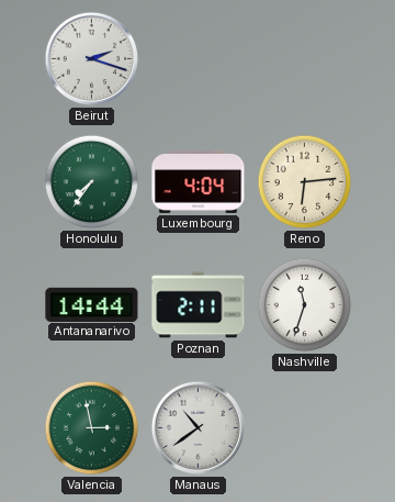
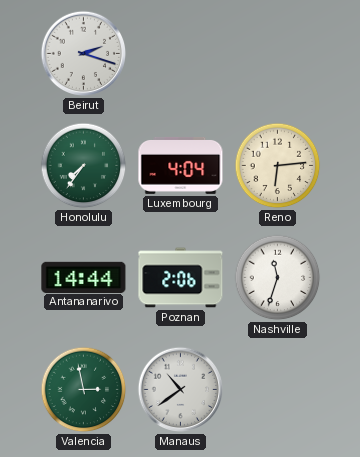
Poznan: 2:11 -> 2:06
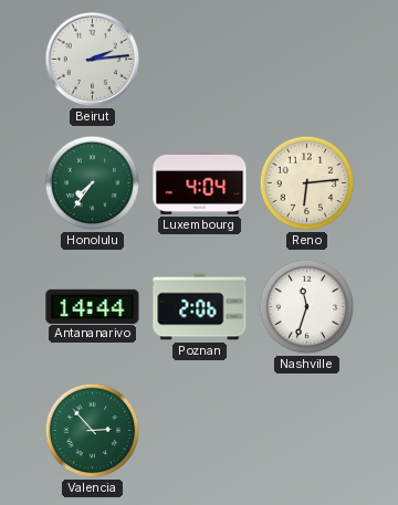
Beirut: 2:18 -> 2:14
Valencia: 2:58 -> 2:53
Manaus: 10:39 -> none
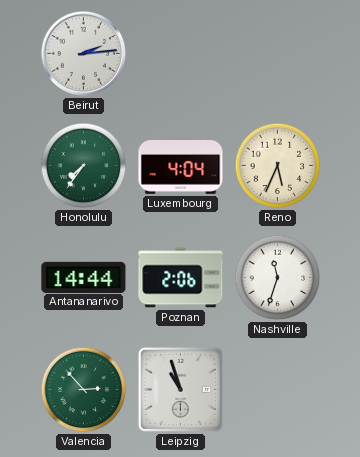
Reno: 6:14 -> 5:34
Leipzig: none -> 10:57
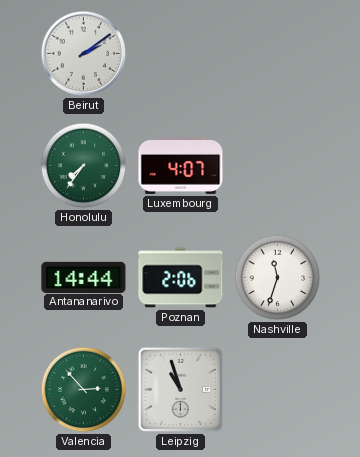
Beirut: 2:14 -> 2:09
Luxembourg: 4:04 -> 4:07
Reno: 5:34 -> none
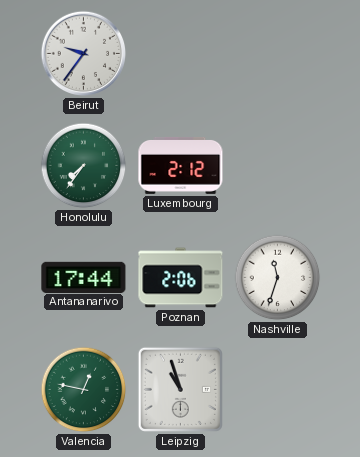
Beirut: 2:09 -> 9:36
Luxembourg: 4:07 -> 2:12
Antananarivo: 14:44 -> 17:44
Valencia: 2:53 -> 12:47
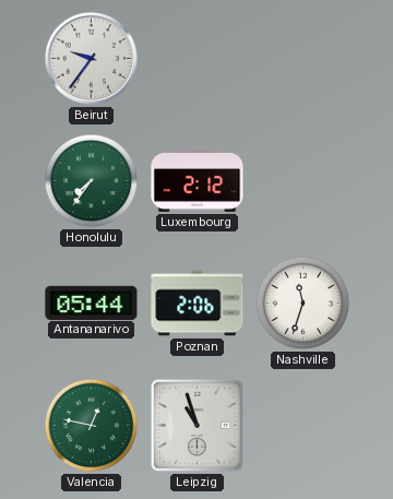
Antananarivo: 17:44 -> 05:44
